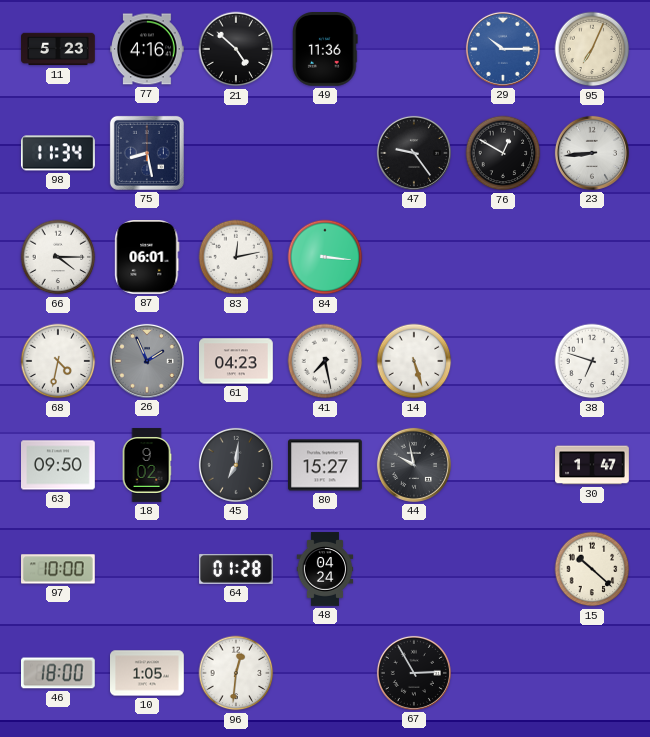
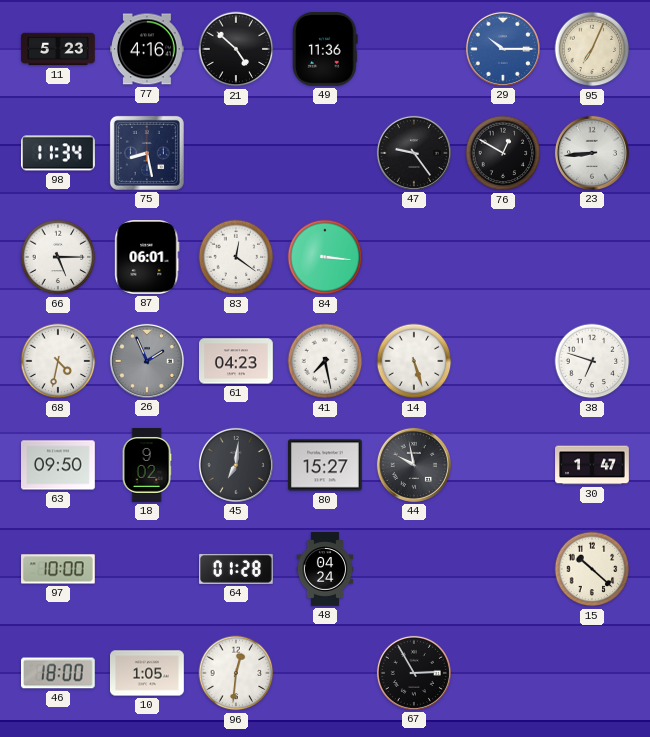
66: 4:15 -> 5:15
83: 12:13 -> 12:21
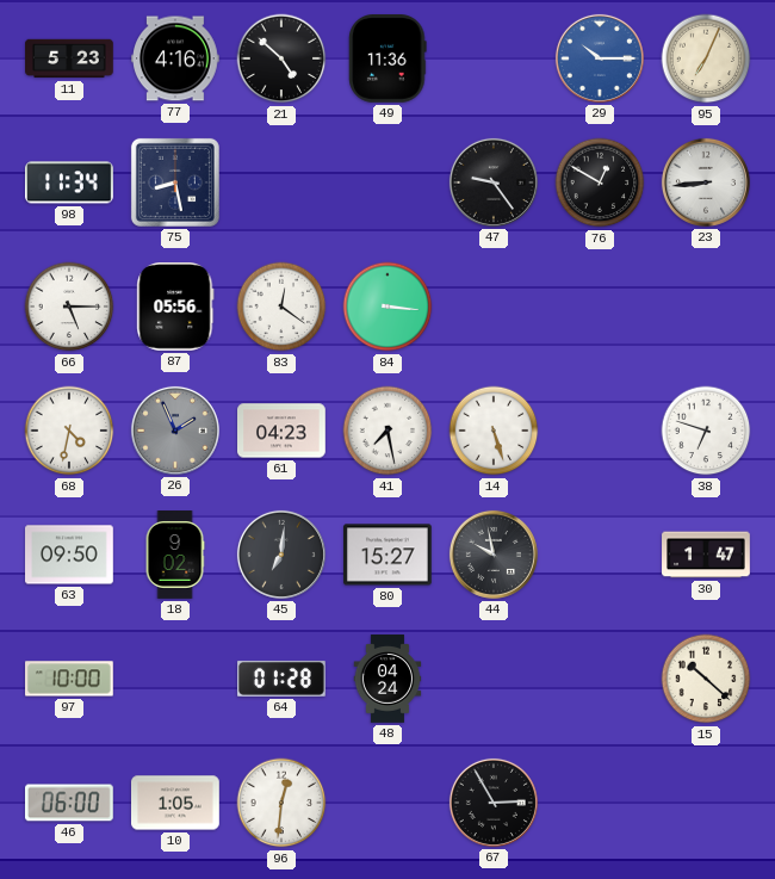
87: 06:01 -> 05:56
46: 18:00 -> 06:00
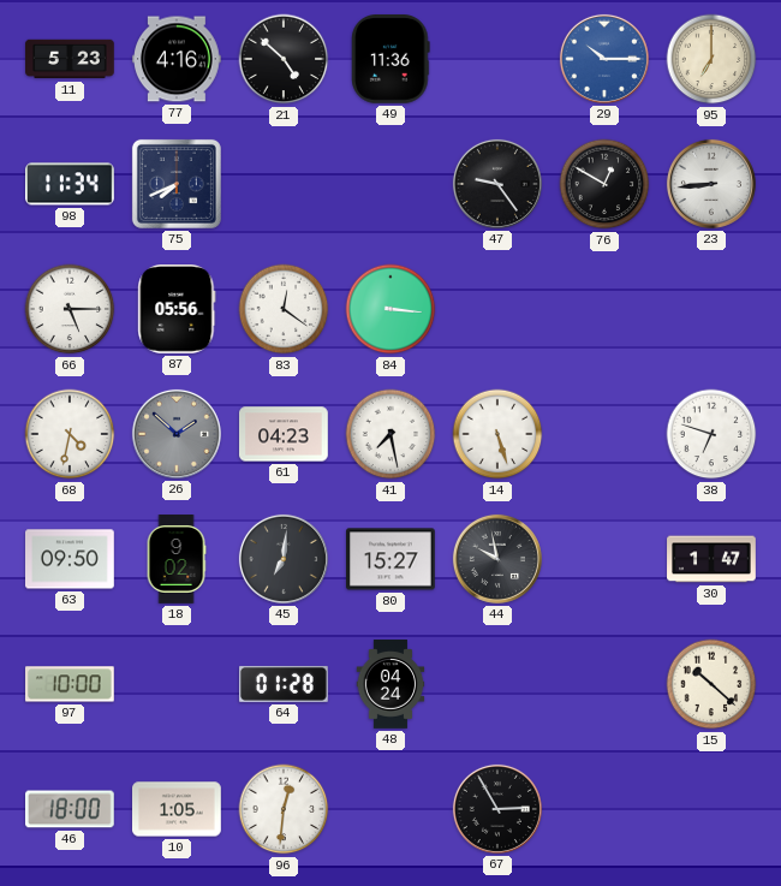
95: 7:04 -> 7:00
75: 8:28 -> 7:41
26: 1:56 -> 1:52
46: 06:00 -> 18:00
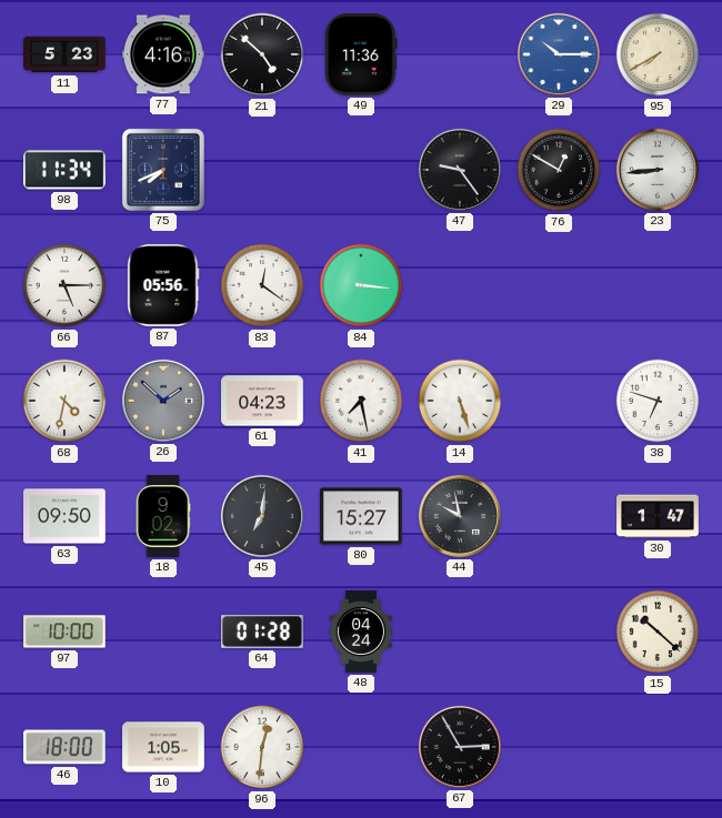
95: 7:00 -> 7:40
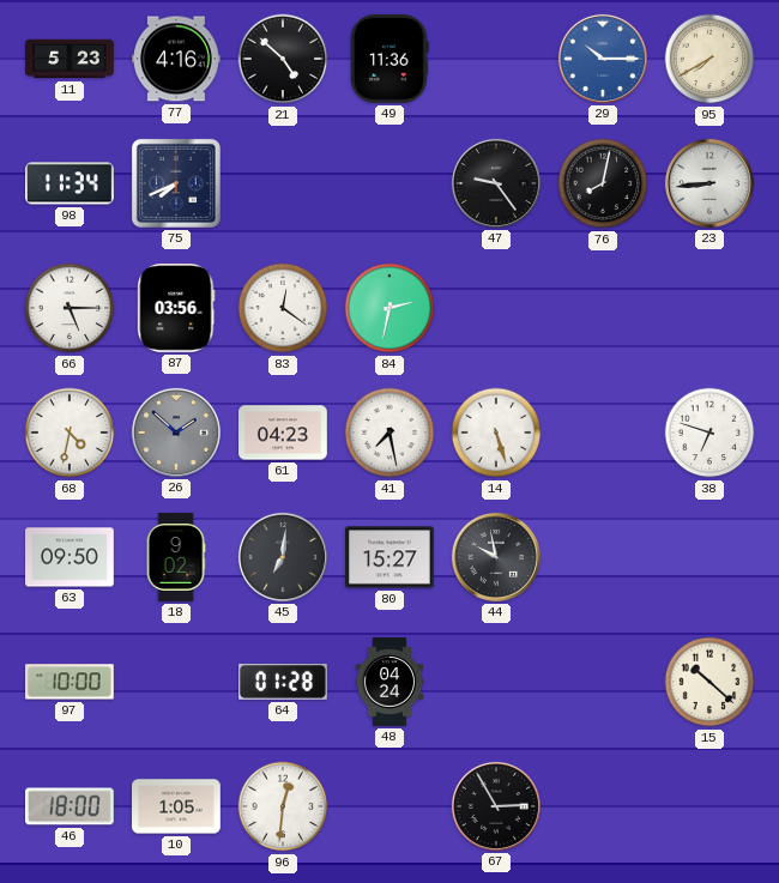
76: 12:50 -> 8:02
87: 05:56 -> 03:56
84: 3:16 -> 2:32
30: 1:47 -> none
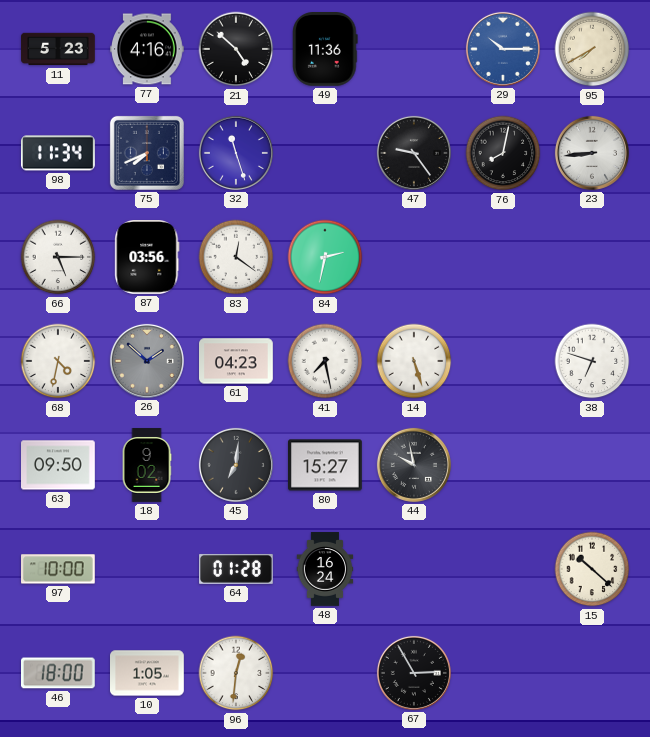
32: none -> 11:27
48: 04:24 -> 16:24
